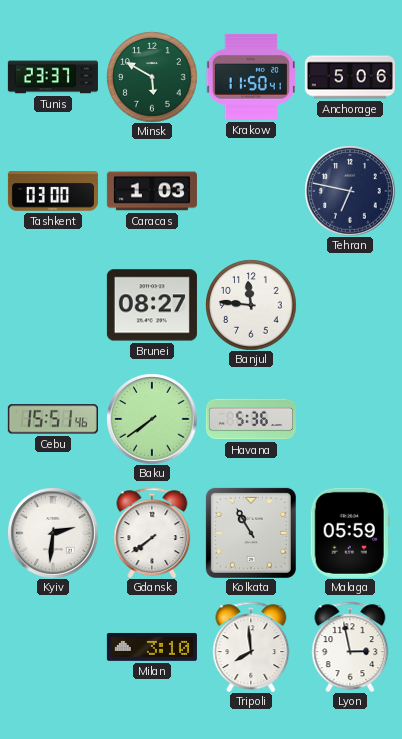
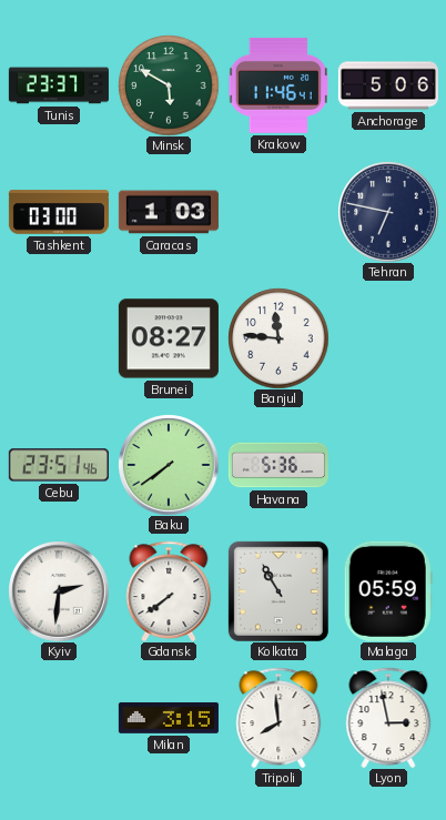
Krakow: 11:50 -> 11:46
Cebu: 15:51 -> 23:51
Milan: 3:10 -> 3:15
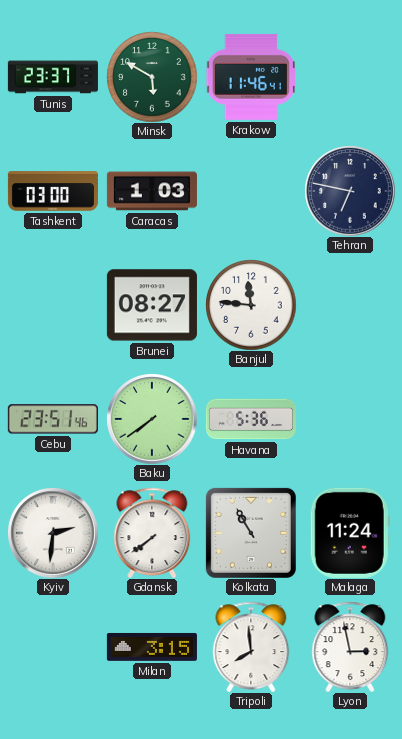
Anchorage: 5:06 -> none
Malaga: 05:59 -> 11:24
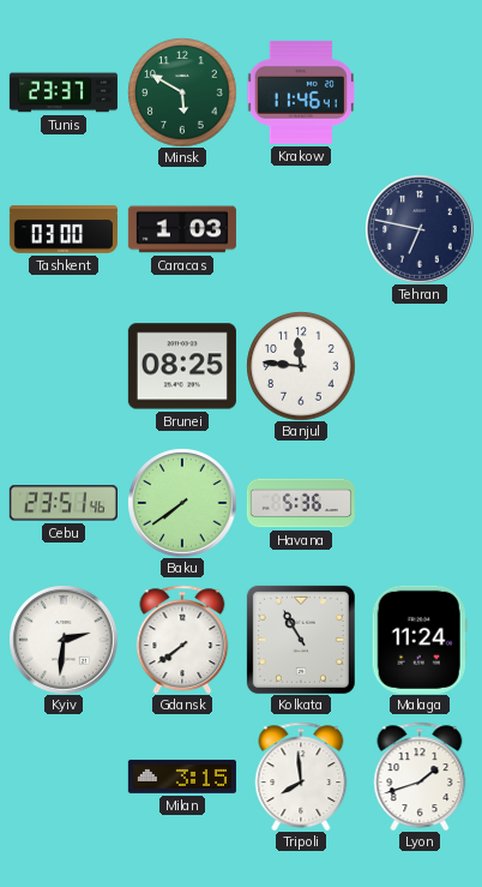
Brunei: 08:27 -> 08:25
Lyon: 2:58 -> 1:42
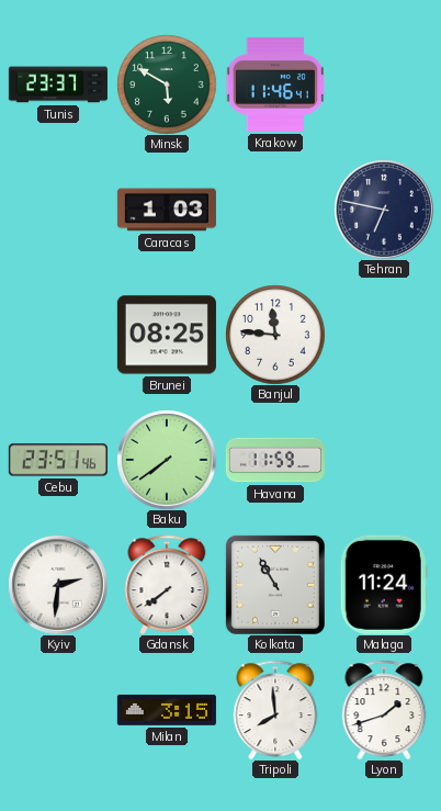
Tashkent: 03:00 -> none
Havana: 5:36 -> 11:59
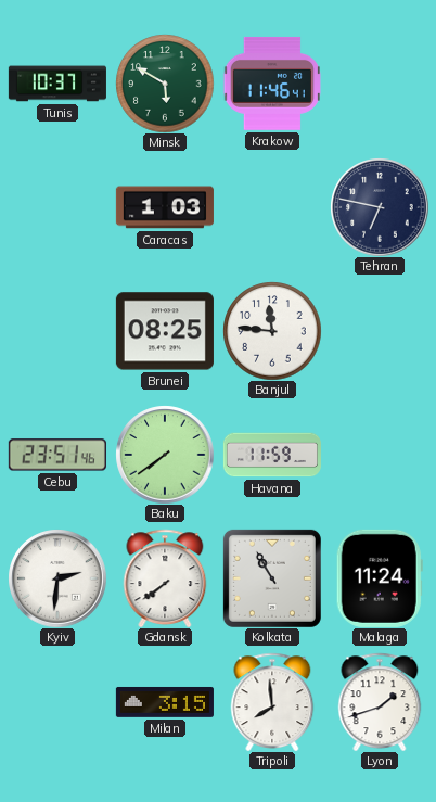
Tunis: 23:37 -> 10:37
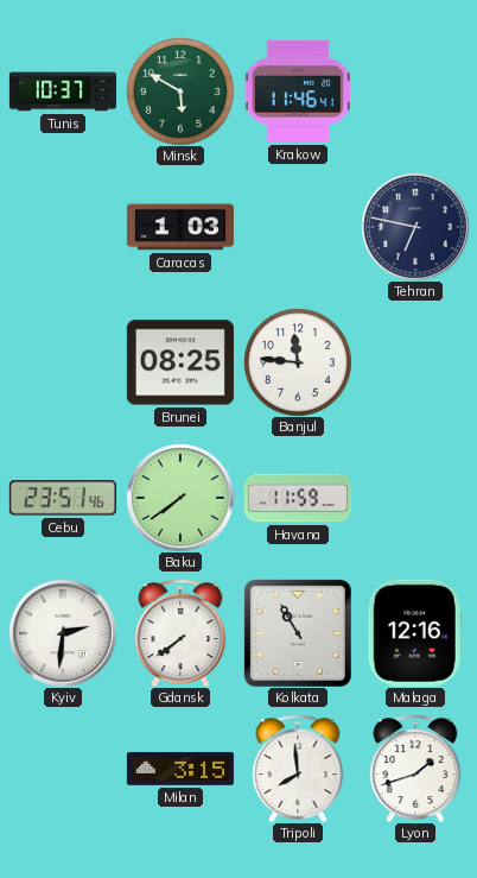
Malaga: 11:24 -> 12:16
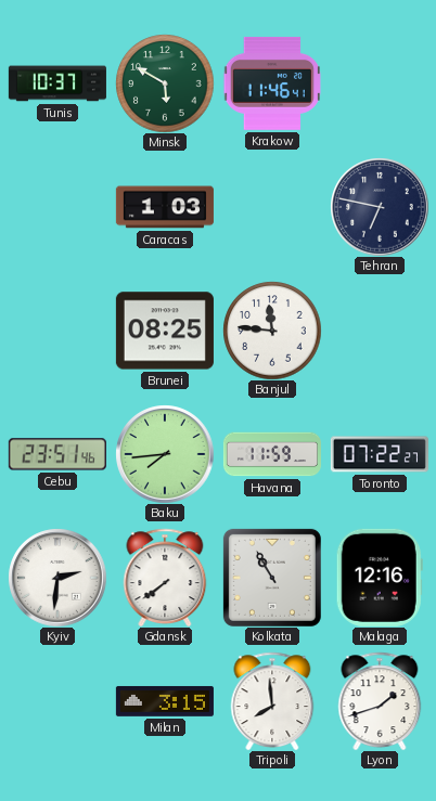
Baku: 7:39 -> 7:44
Toronto: none -> 07:22
